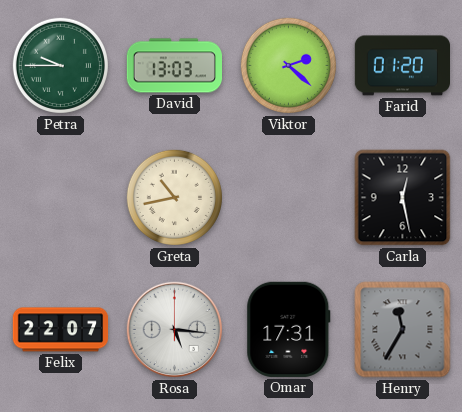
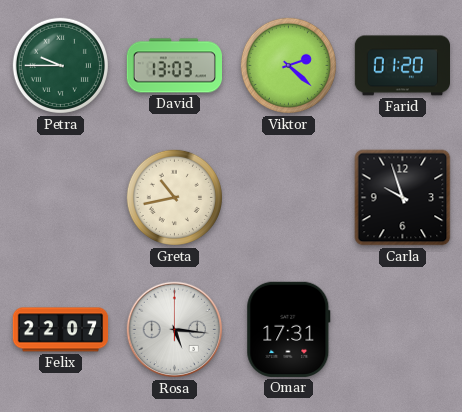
Carla: 12:28 -> 9:57
Henry: 11:35 -> none
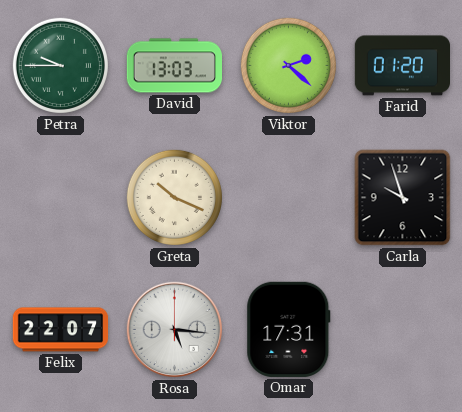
Greta: 10:43 -> 10:19
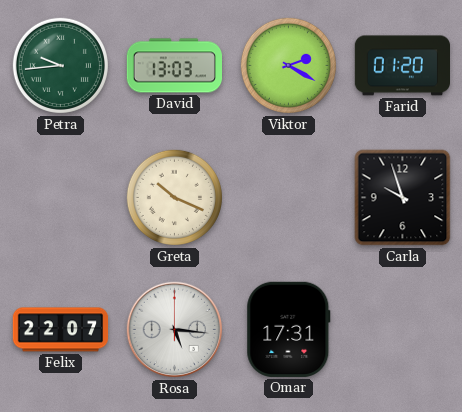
Petra: 9:45 -> 9:44
Viktor: 2:22 -> 2:20
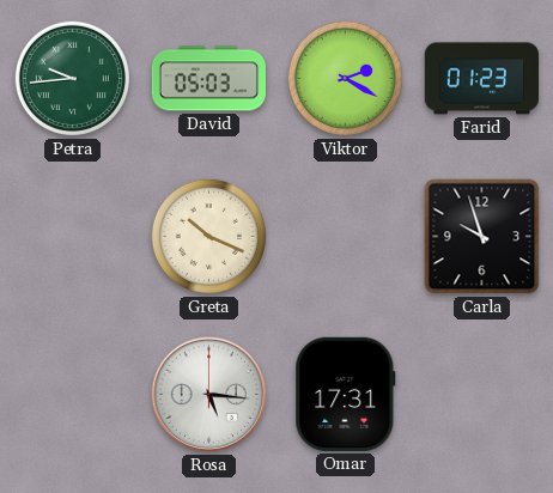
David: 13:03 -> 05:03
Farid: 01:20 -> 01:23
Felix: 22:07 -> none
